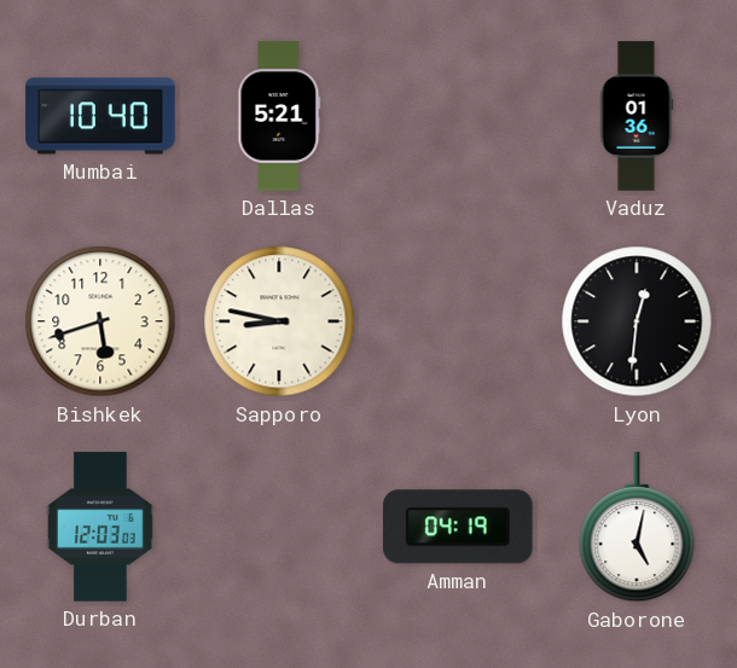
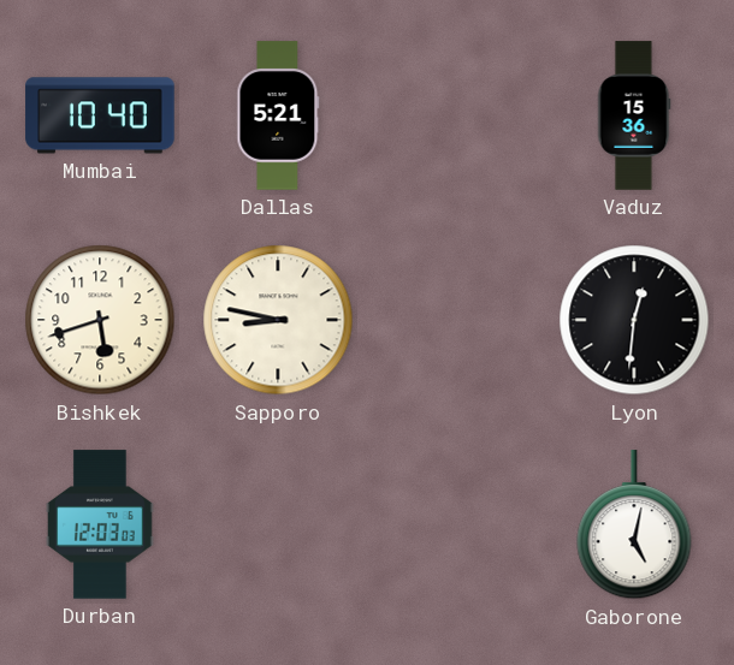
Vaduz: 01:36 -> 15:36
Amman: 04:19 -> none
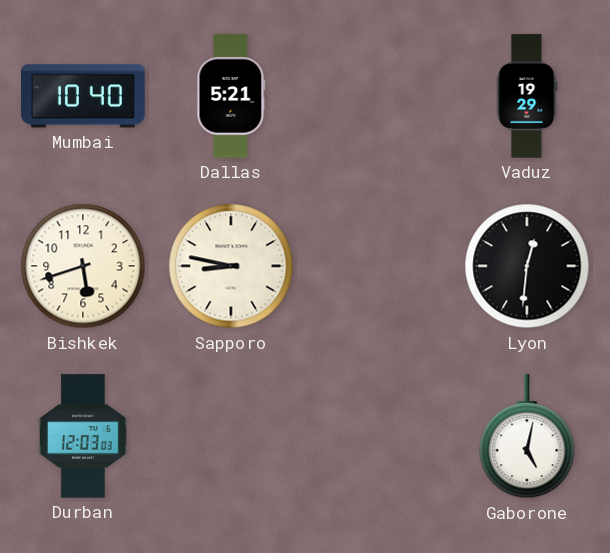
Vaduz: 15:36 -> 19:29
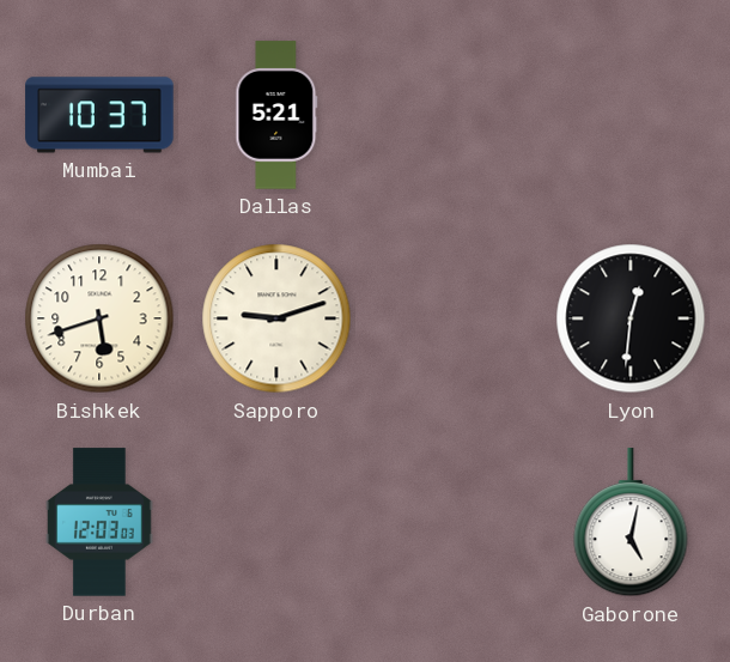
Mumbai: 10:40 -> 10:37
Vaduz: 19:29 -> none
Sapporo: 8:47 -> 9:12
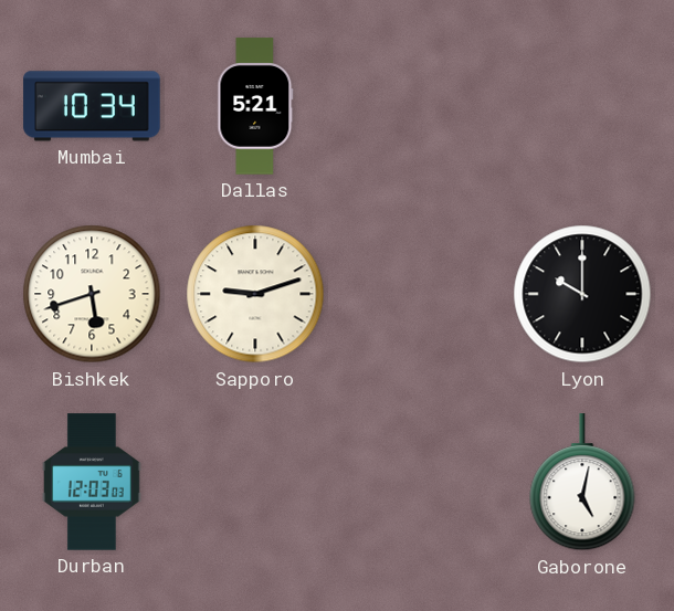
Mumbai: 10:37 -> 10:34
Lyon: 12:31 -> 10:00
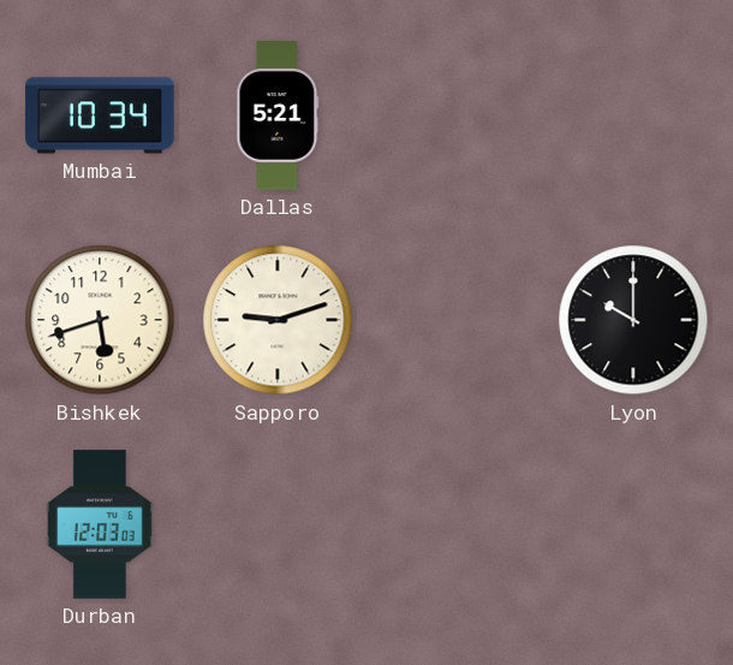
Gaborone: 5:02 -> none
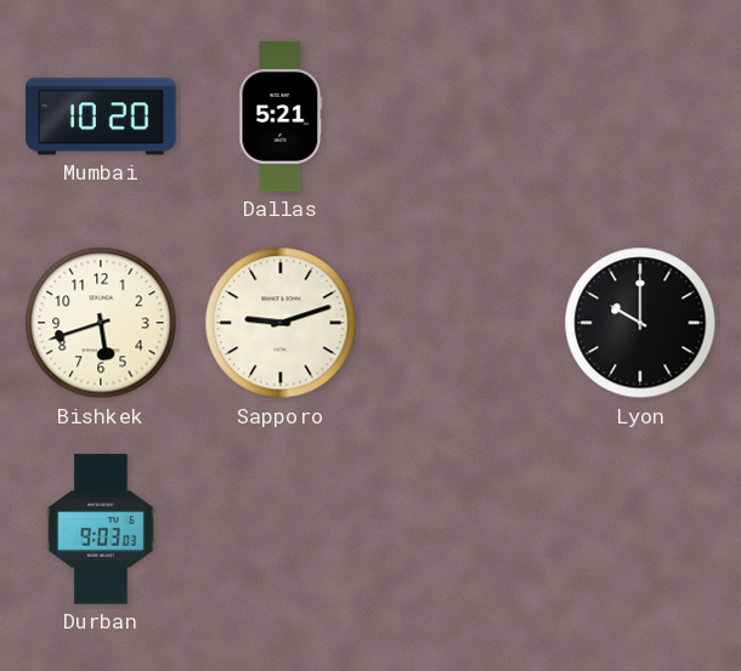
Mumbai: 10:34 -> 10:20
Durban: 12:03 -> 9:03
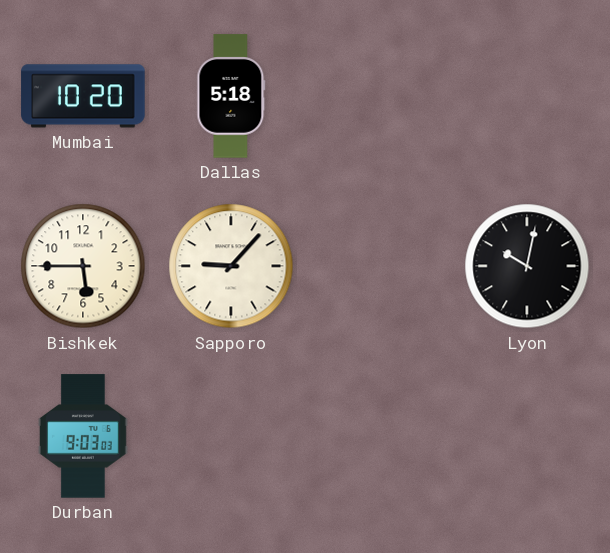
Dallas: 5:21 -> 5:18
Bishkek: 5:42 -> 5:45
Sapporo: 9:12 -> 9:07
Lyon: 10:00 -> 10:02
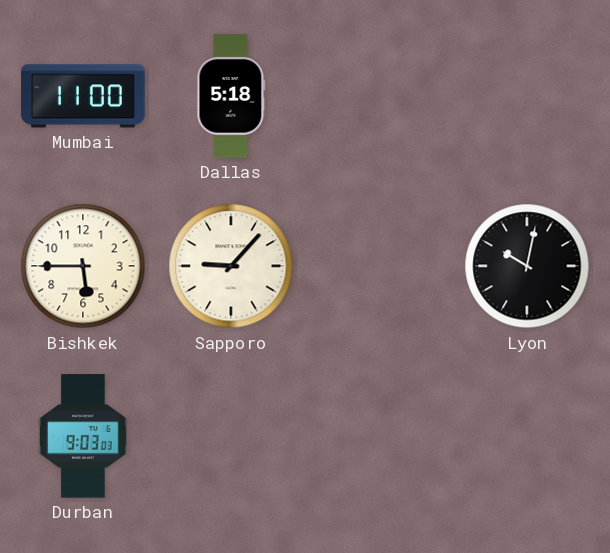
Mumbai: 10:20 -> 11:00
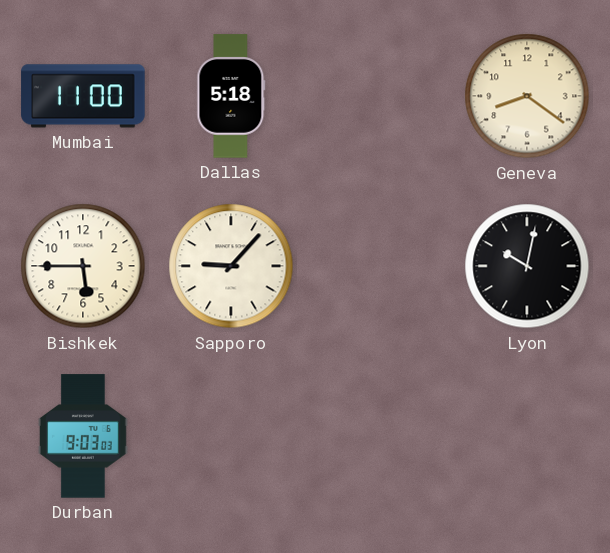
Geneva: none -> 8:21
